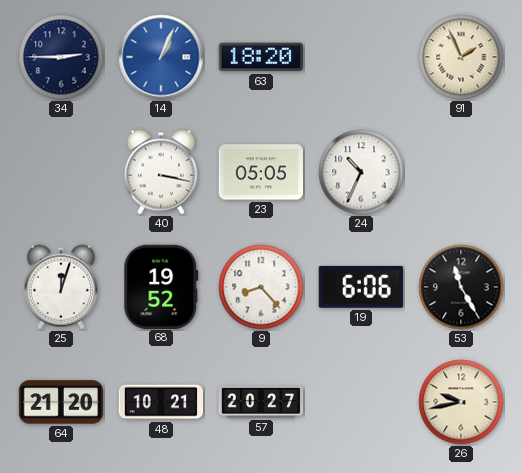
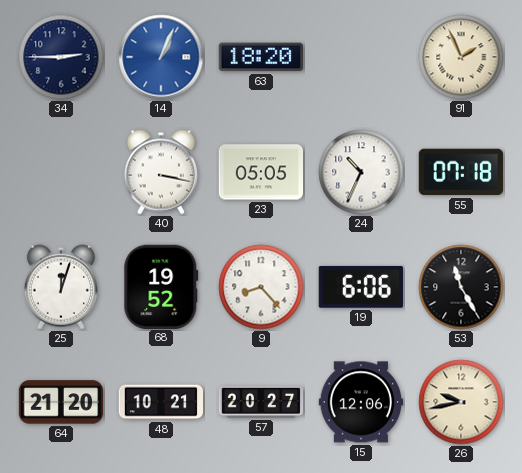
55: none -> 07:18
15: none -> 12:06
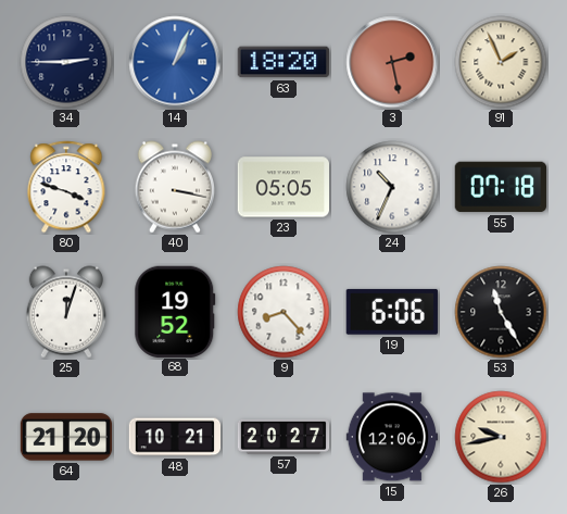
3: none -> 2:28
80: none -> 3:48
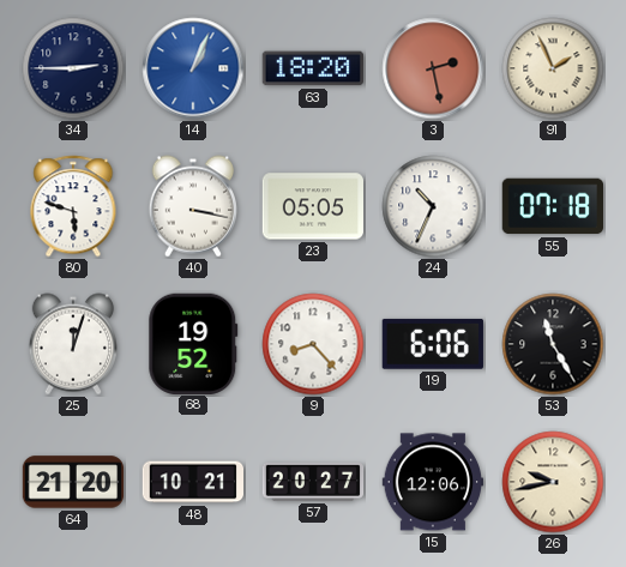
80: 3:48 -> 5:48
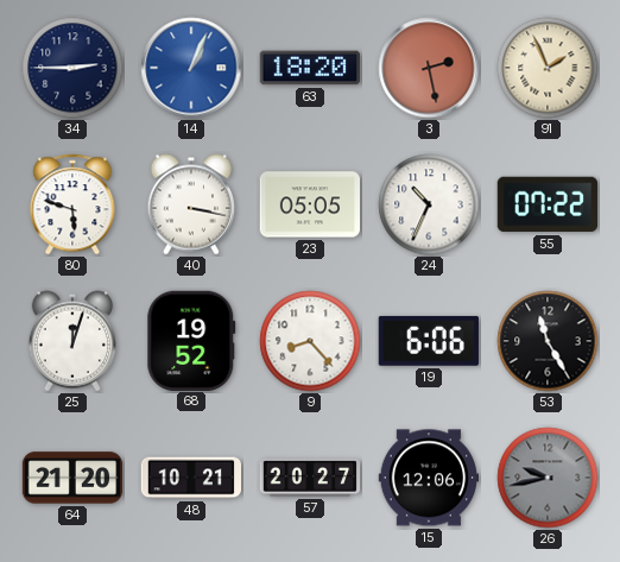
55: 07:18 -> 07:22
26 dial: cream -> grey
